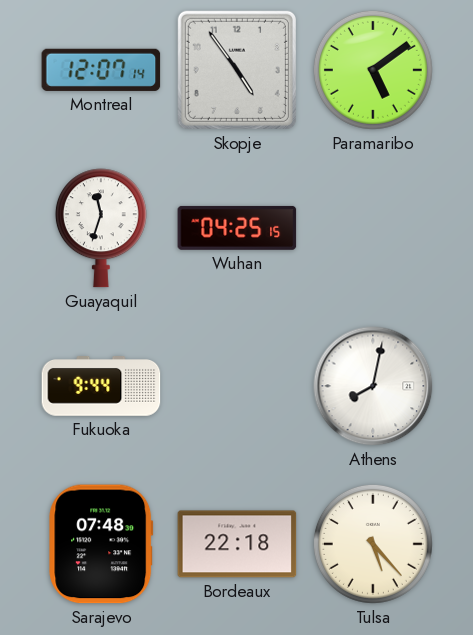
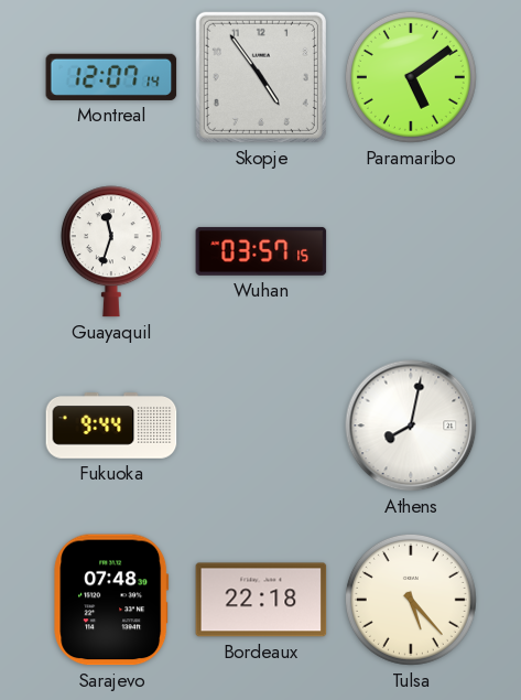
Wuhan: 04:25 -> 03:57
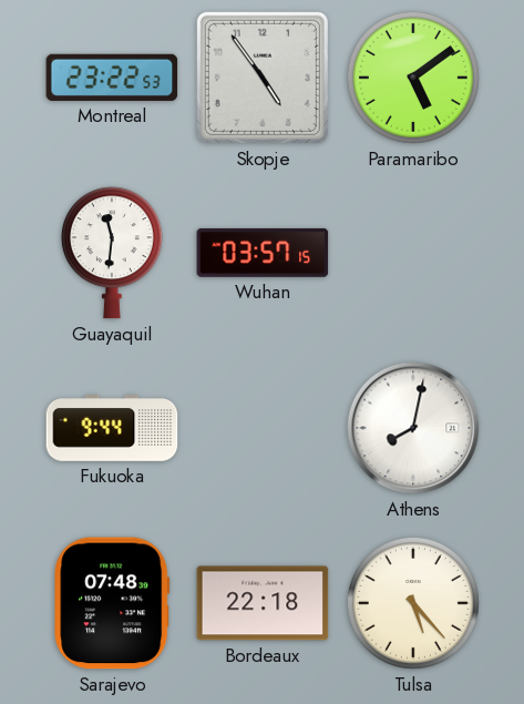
Montreal: 12:07 -> 23:22
Guayaquil: 11:33 -> 11:31
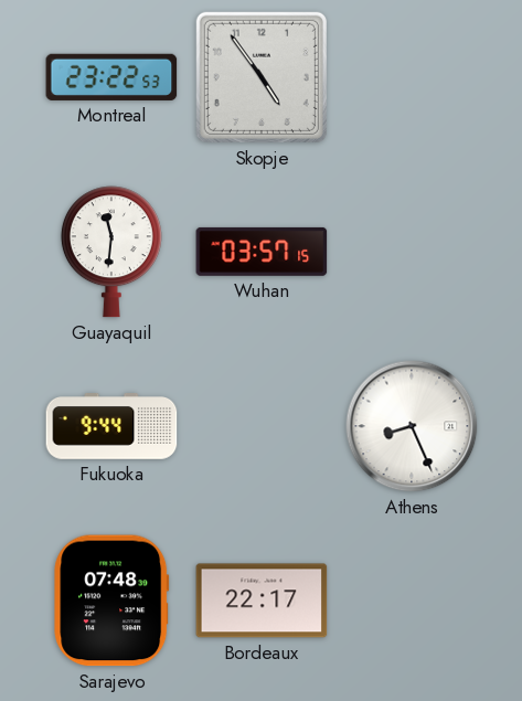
Paramaribo: 5:09 -> none
Athens: 8:02 -> 8:26
Bordeaux: 22:18 -> 22:17
Tulsa: 5:23 -> none
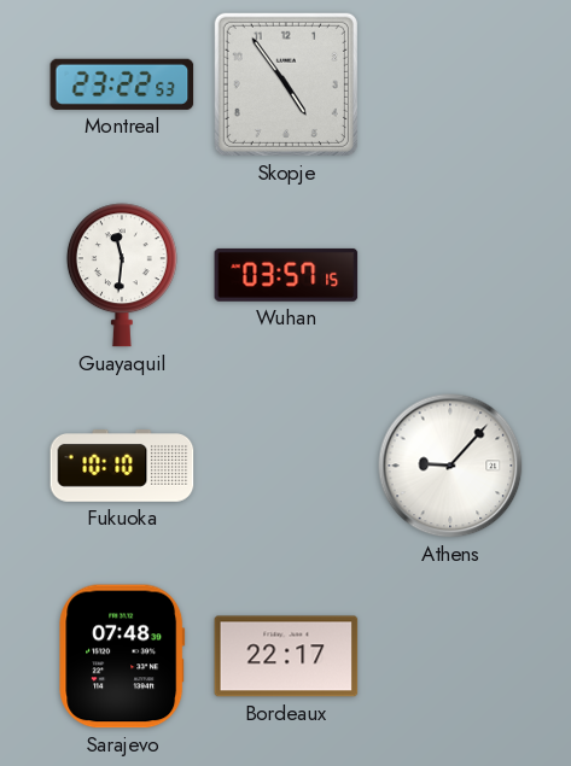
Fukuoka: 9:44 -> 10:10
Athens: 8:26 -> 9:07
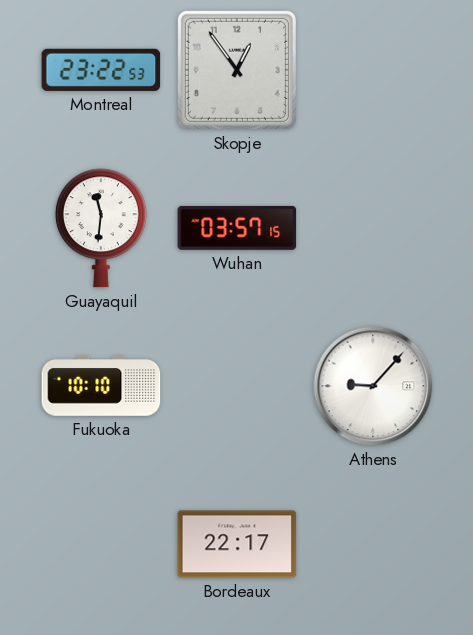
Skopje: 4:54 -> 12:54
Sarajevo: 07:48 -> none
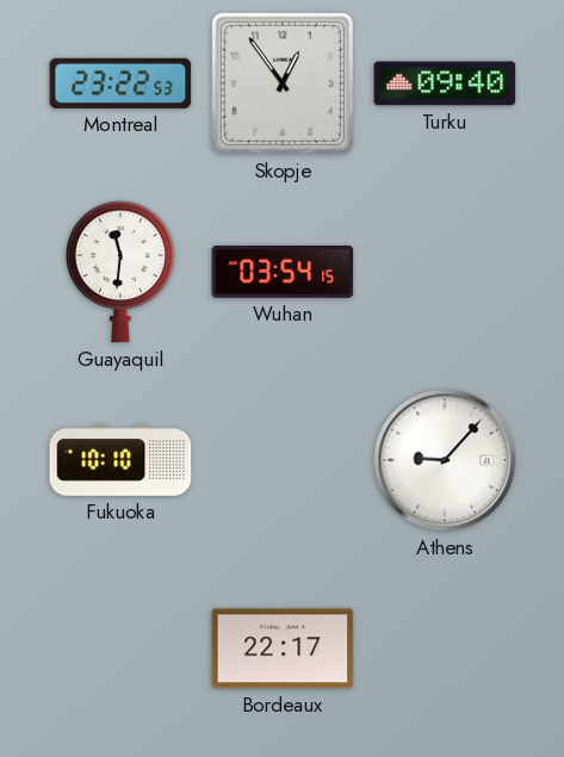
Turku: none -> 09:40
Wuhan: 03:57 -> 03:54
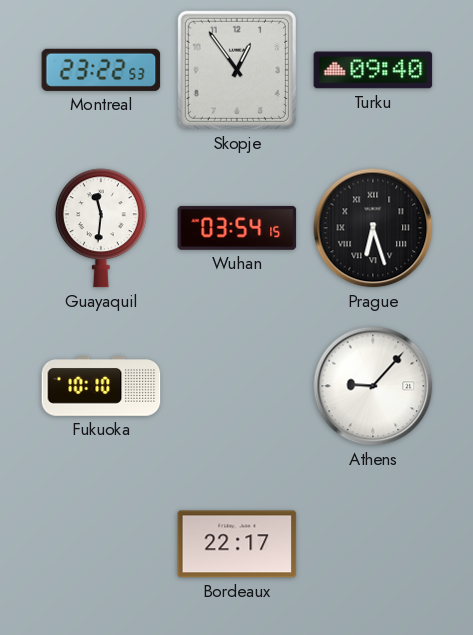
Prague: none -> 6:27
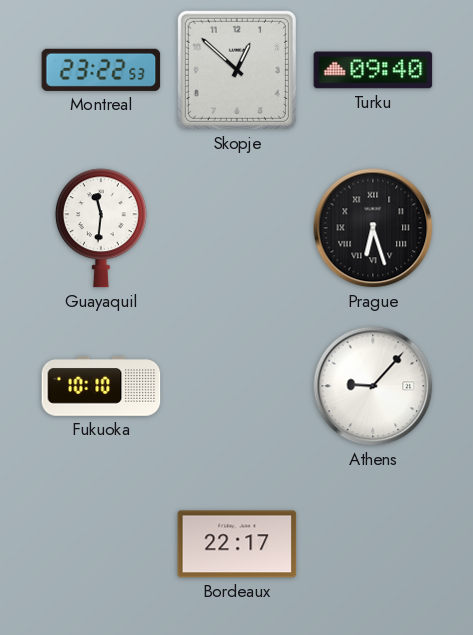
Skopje: 12:54 -> 12:52
Wuhan: 03:54 -> none
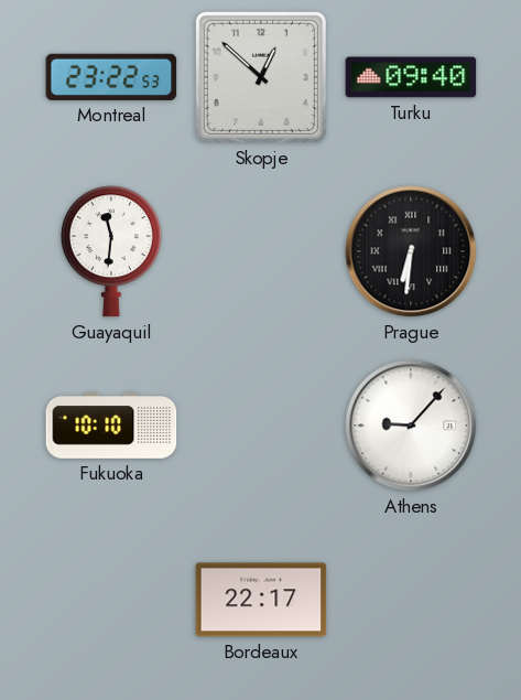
Prague: 6:27 -> 6:31
